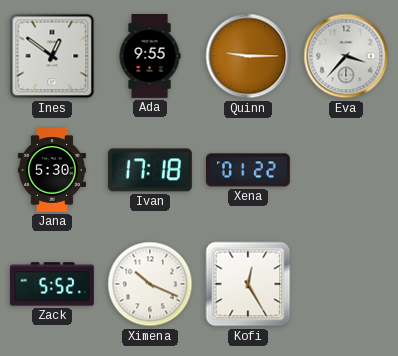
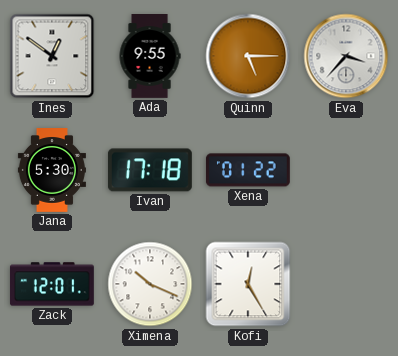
Quinn: 9:15 -> 5:15
Zack: 5:52 -> 12:01
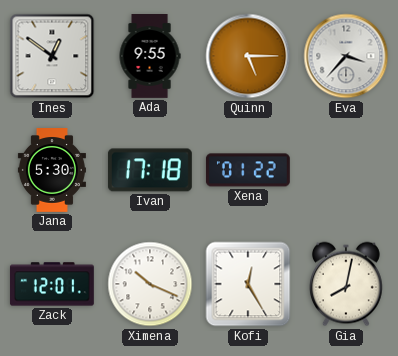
Gia: none -> 8:02
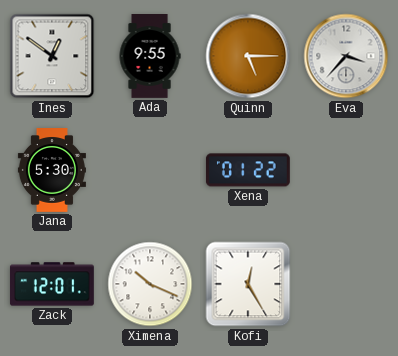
Ivan: 17:18 -> none
Gia: 8:02 -> none
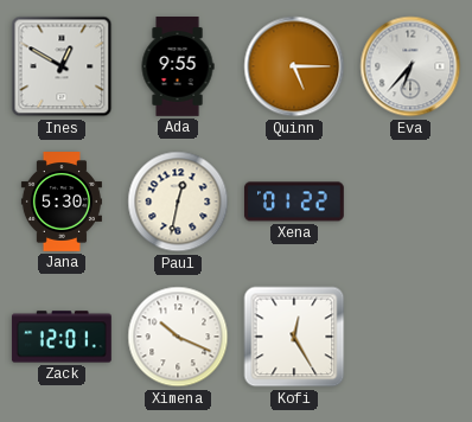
Ines: 12:51 -> 12:50
Eva: 3:37 -> 6:37
Paul: none -> 12:32
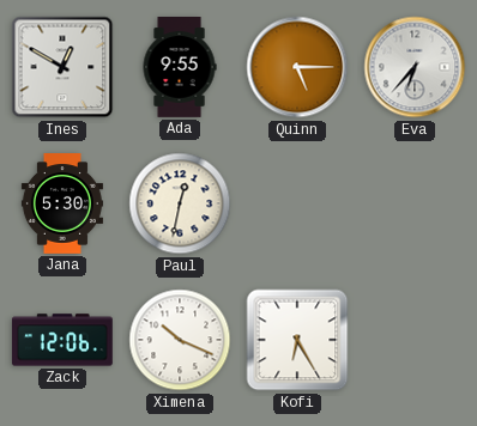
Xena: 01:22 -> none
Zack: 12:01 -> 12:06
Kofi: 12:25 -> 6:25
